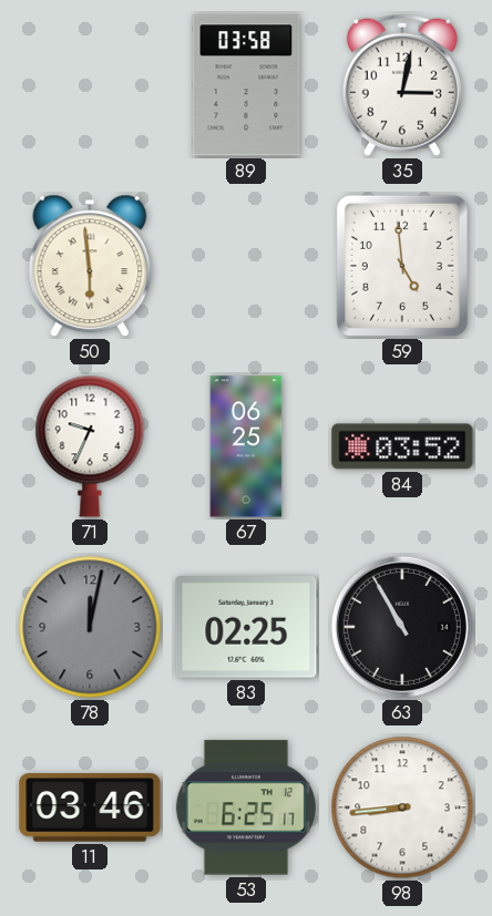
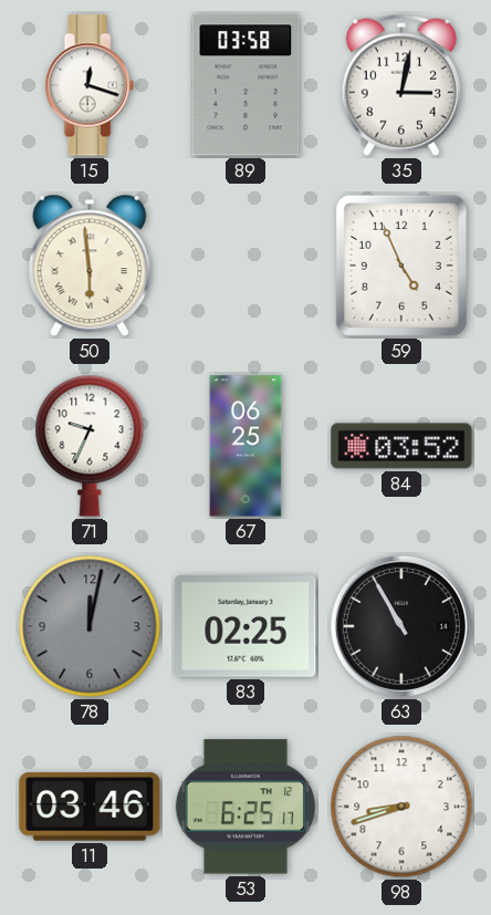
15: none -> 12:18
59: 4:59 -> 4:56
98: 8:44 -> 8:42
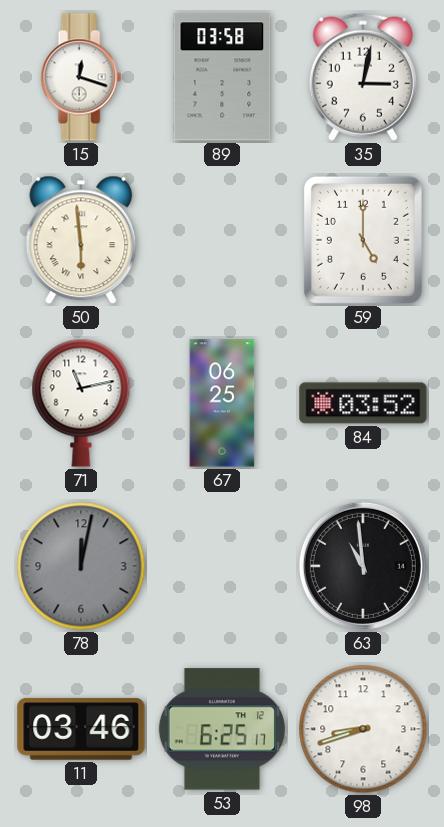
59: 4:56 -> 5:00
71: 9:34 -> 11:13
83: 02:25 -> none
63: 10:55 -> 10:59
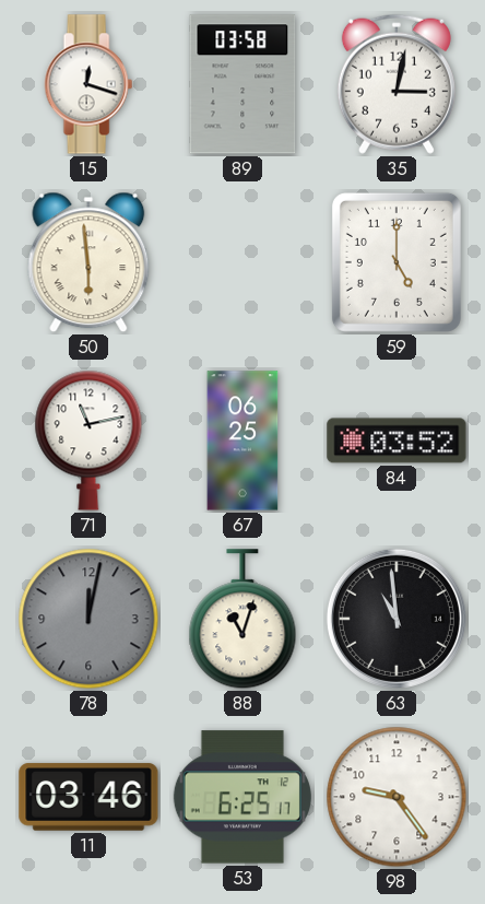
88: none -> 11:03
98: 8:42 -> 9:24
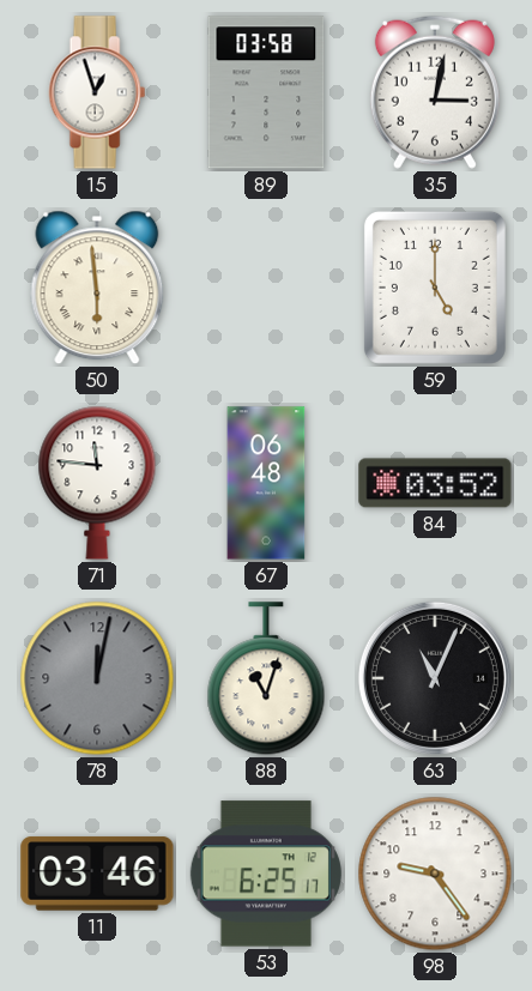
15: 12:18 -> 12:57
71: 11:13 -> 11:46
67: 06:25 -> 06:48
63: 10:59 -> 11:04
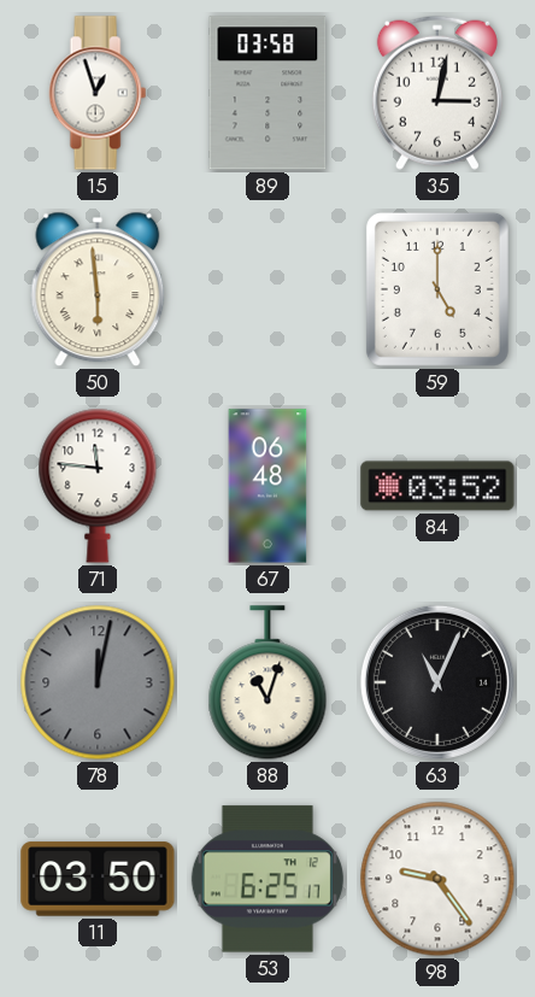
11: 03:46 -> 03:50
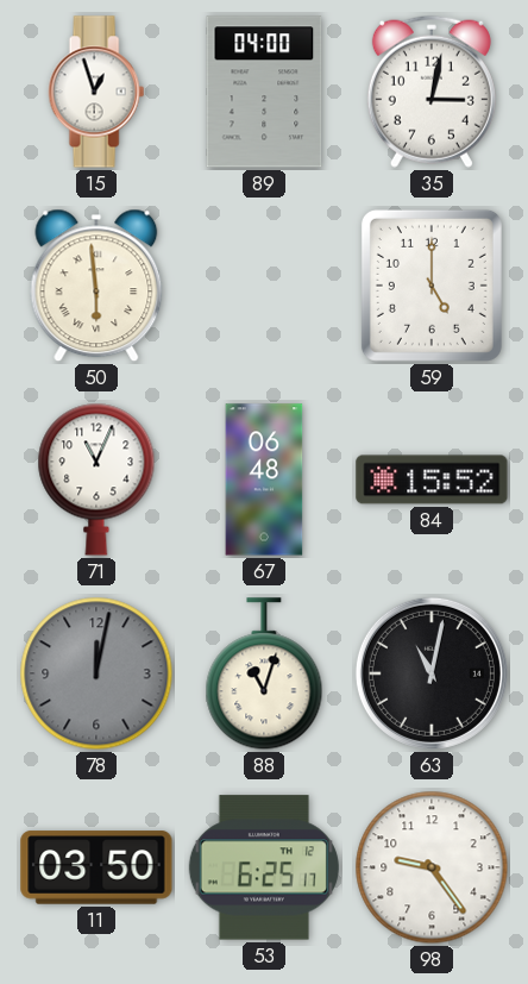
89: 03:58 -> 04:00
71: 11:46 -> 11:04
84: 03:52 -> 15:52
63: 11:04 -> 11:02
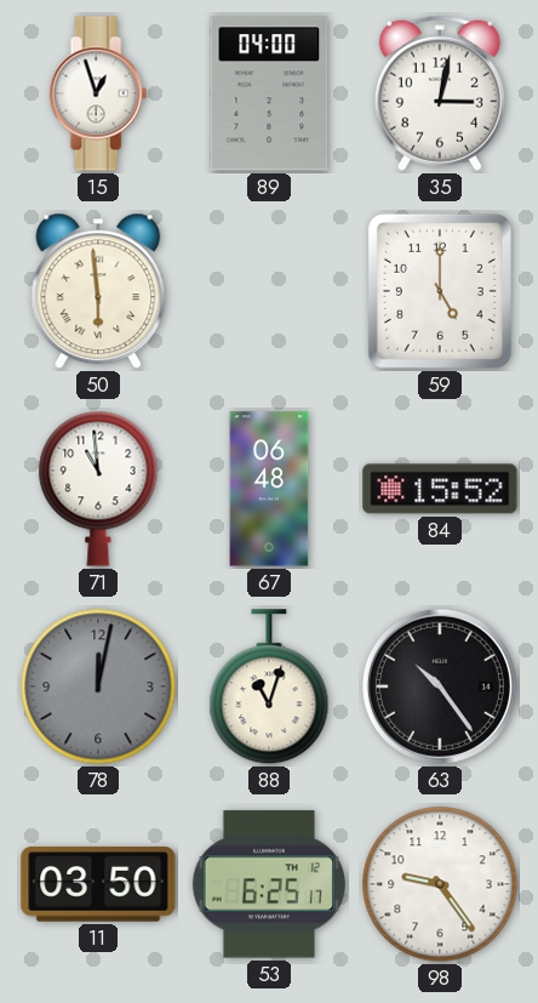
71: 11:04 -> 10:59
63: 11:02 -> 10:24
